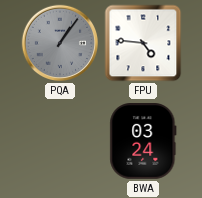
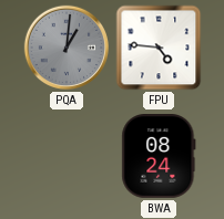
PQA: 1:06 -> 1:01
BWA: 03:24 -> 08:24
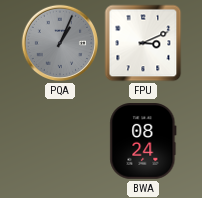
PQA: 1:01 -> 1:04
FPU: 4:46 -> 3:11
